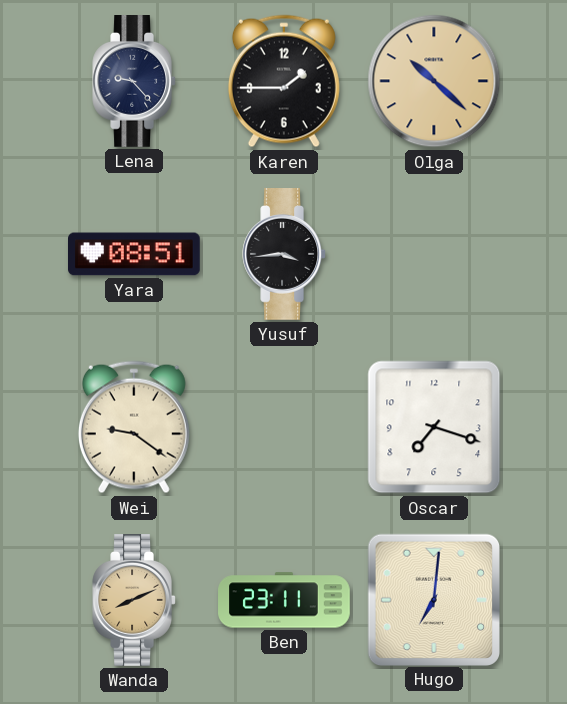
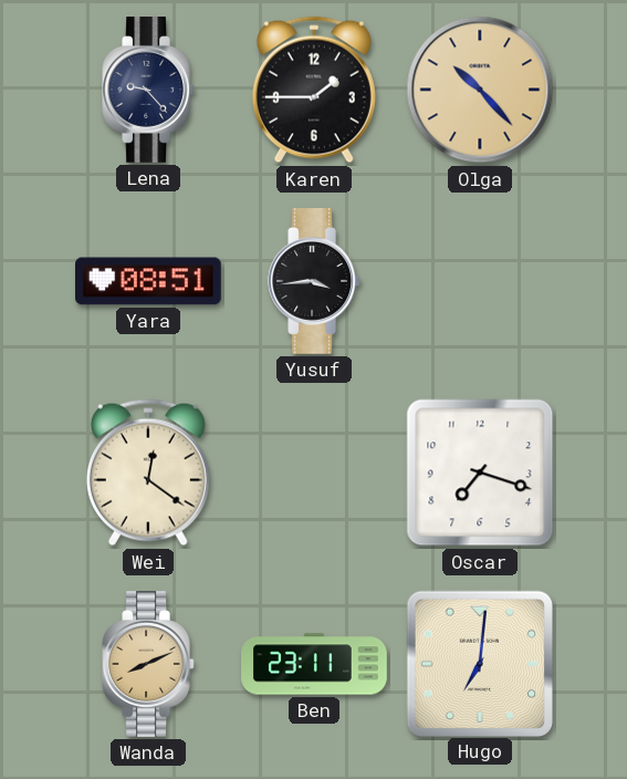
Olga: 10:22 -> 10:23
Wei: 9:21 -> 12:21
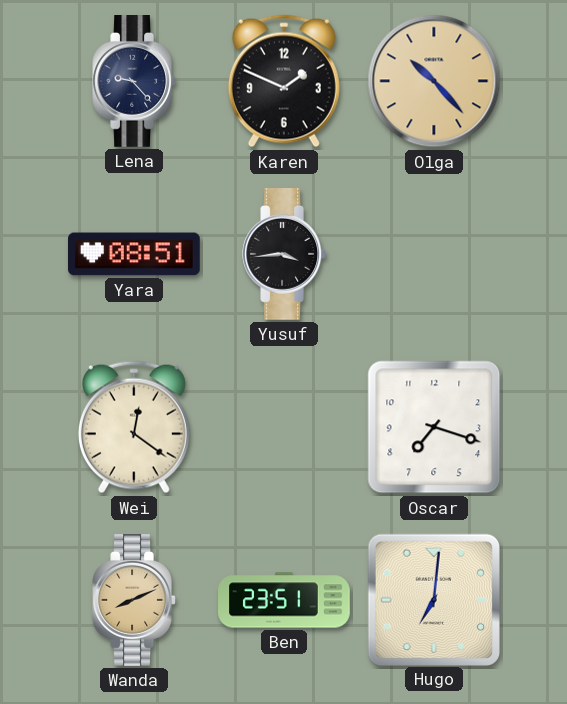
Karen: 1:45 -> 1:49
Ben: 23:11 -> 23:51
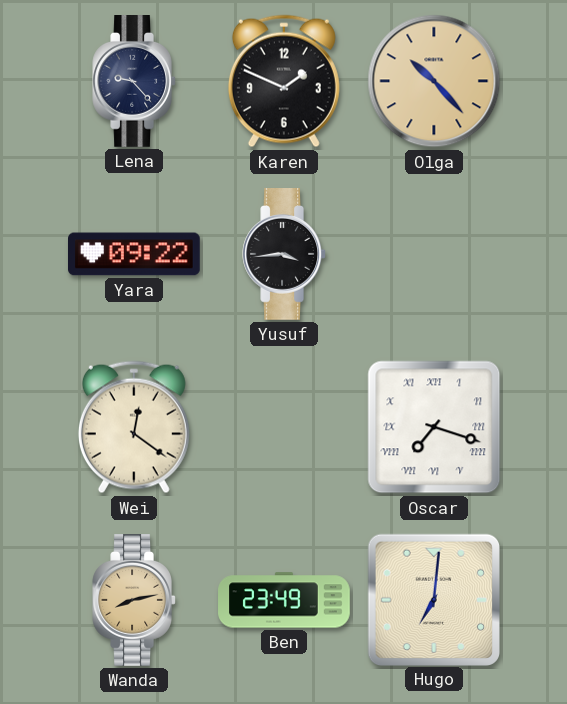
Yara: 08:51 -> 09:22
Oscar numerals: Arabic -> Roman
Wanda: 8:11 -> 8:13
Ben: 23:51 -> 23:49
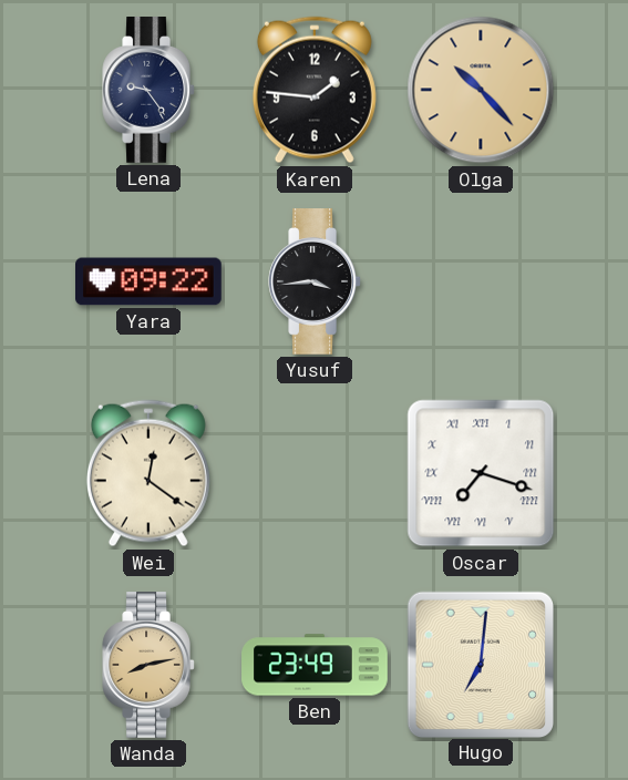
Lena: 9:23 -> 9:24
Karen: 1:49 -> 1:46
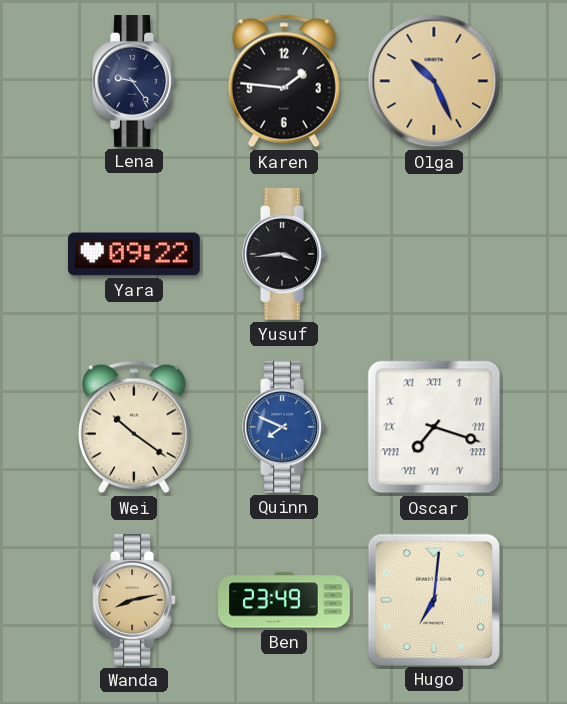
Olga: 10:23 -> 10:26
Wei: 12:21 -> 10:21
Quinn: none -> 7:49
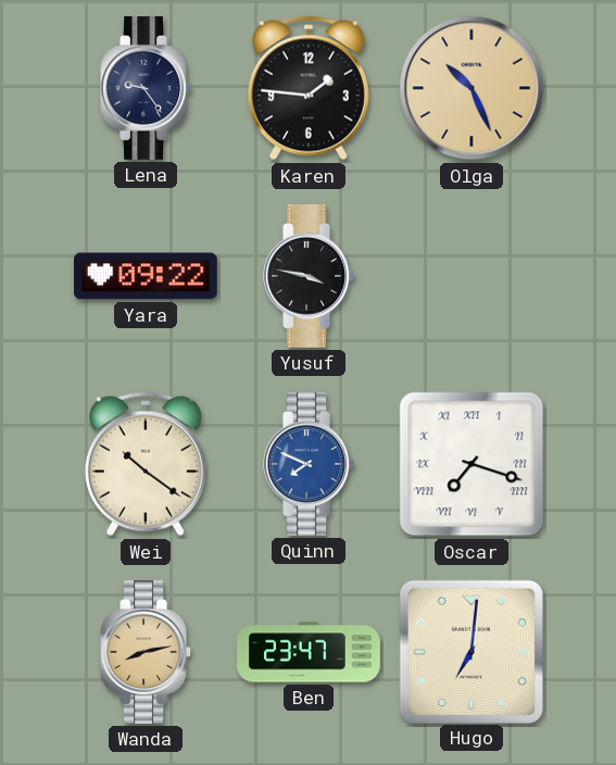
Yusuf: 3:44 -> 3:47
Ben: 23:49 -> 23:47
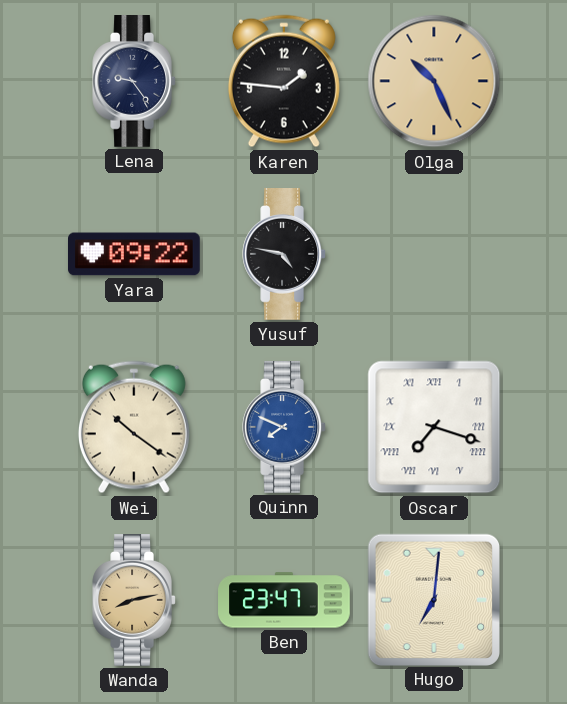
Yusuf: 3:47 -> 4:47
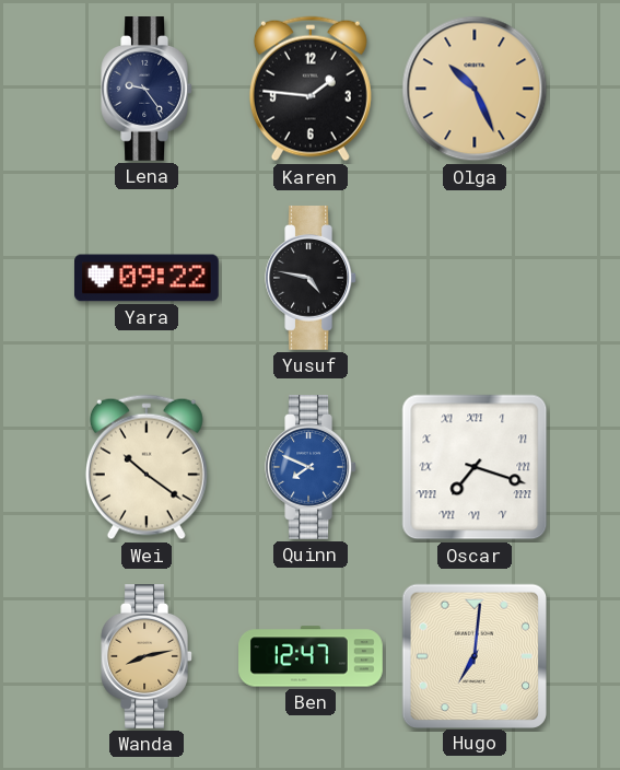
Ben: 23:47 -> 12:47
